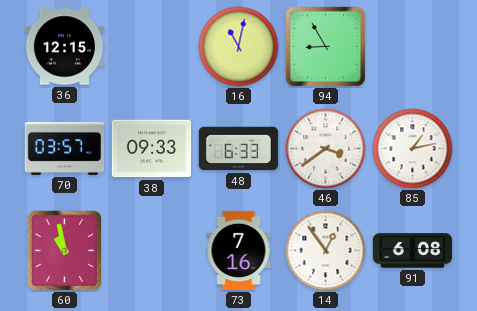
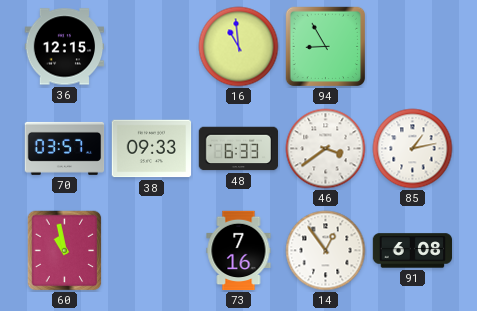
16: 11:02 -> 10:59
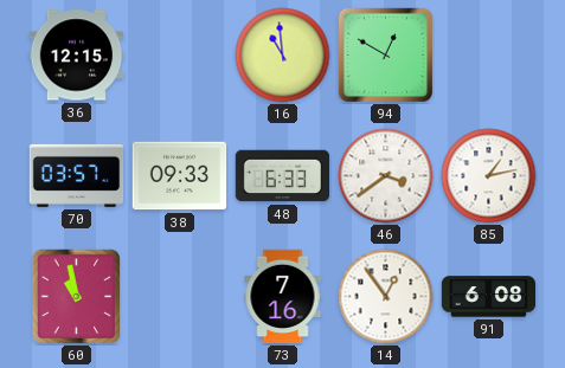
94: 8:55 -> 12:50
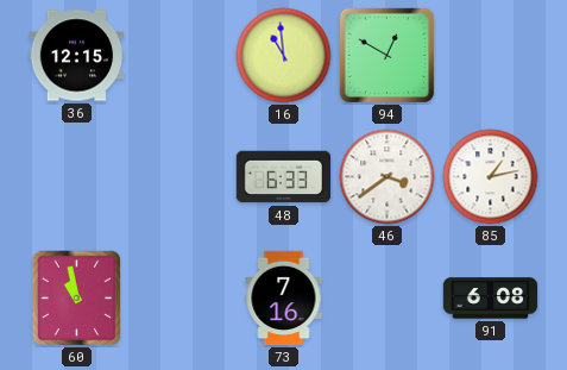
70: 03:57 -> none
38: 09:33 -> none
14: 12:54 -> none
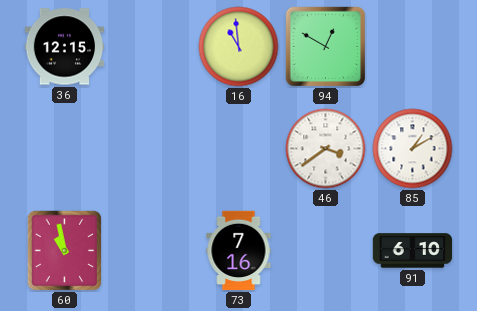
48: 6:33 -> none
85: 1:13 -> 1:10
91: 6:08 -> 6:10
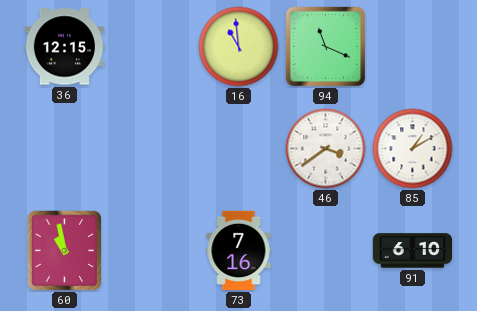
94: 12:50 -> 11:19
